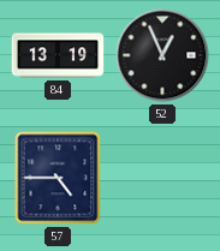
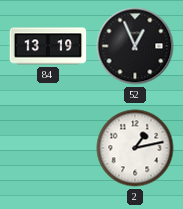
57: 4:45 -> none
2: none -> 1:13
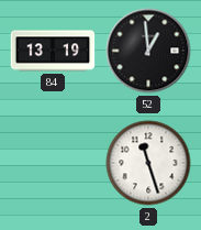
52: 12:56 -> 12:59
2: 1:13 -> 11:27
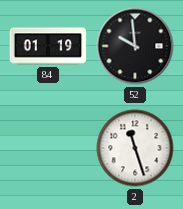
84: 13:19 -> 01:19
52: 12:59 -> 9:59
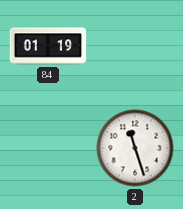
52: 9:59 -> none
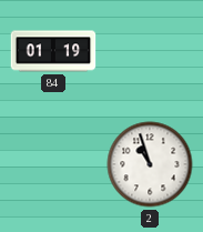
2: 11:27 -> 10:57
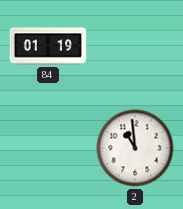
2: 10:57 -> 10:59
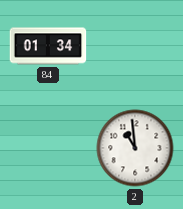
84: 01:19 -> 01:34
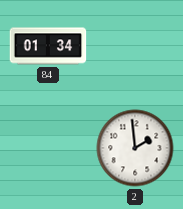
2: 10:59 -> 1:59
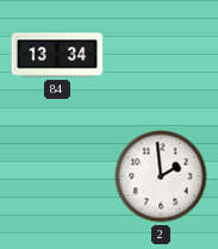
84: 01:34 -> 13:34
